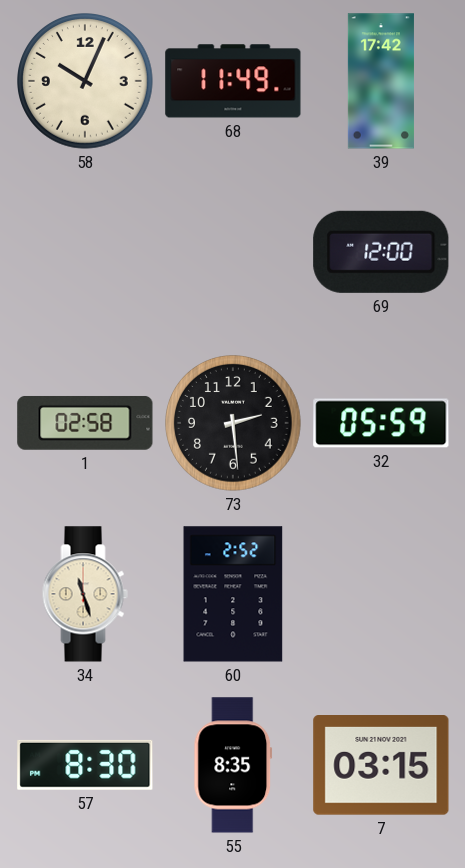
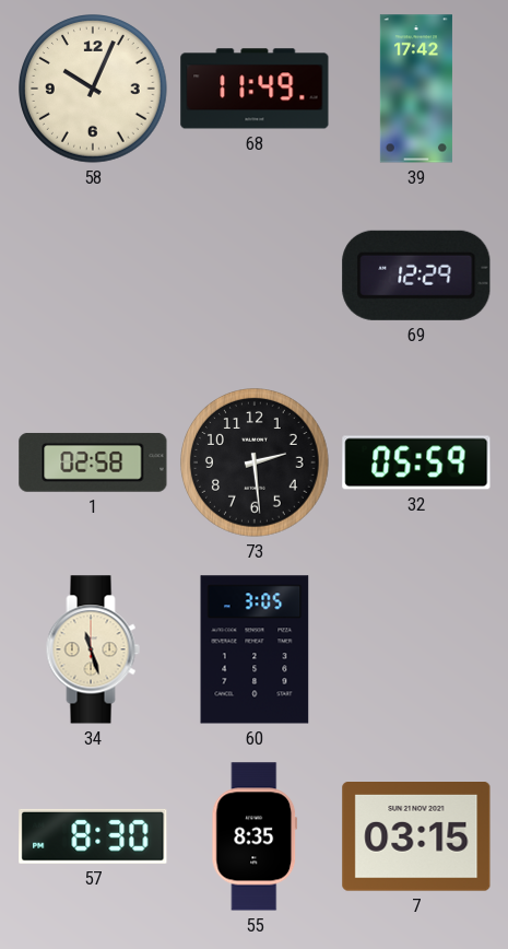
69: 12:00 -> 12:29
60: 2:52 -> 3:05
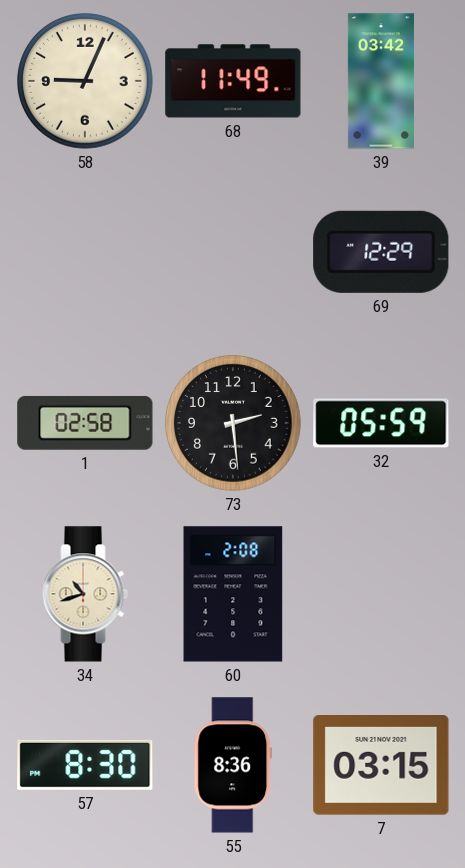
58: 10:04 -> 9:04
39: 17:42 -> 03:42
34: 11:27 -> 10:42
60: 3:05 -> 2:08
55: 8:35 -> 8:36
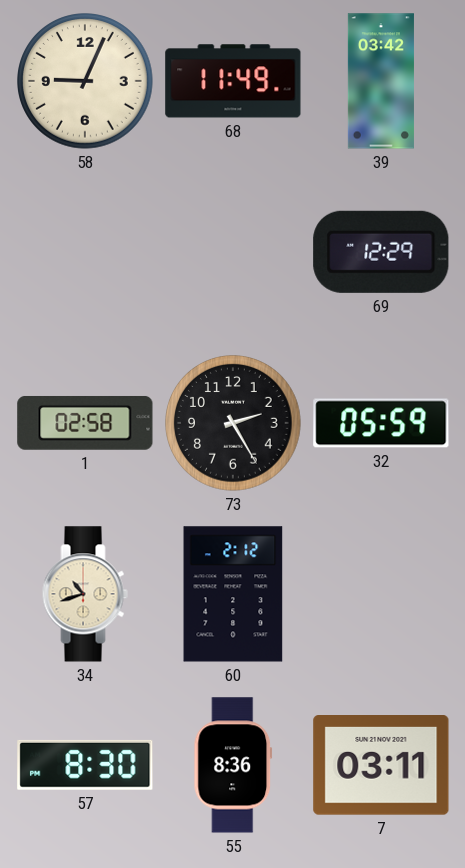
73: 2:29 -> 2:25
60: 2:08 -> 2:12
7: 03:15 -> 03:11
